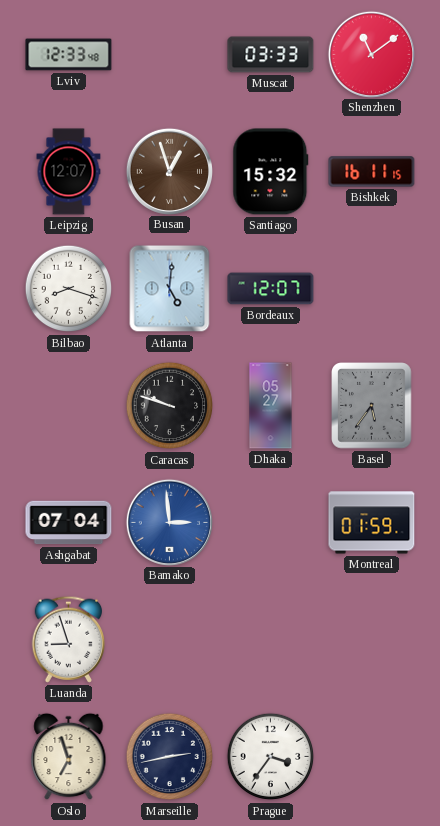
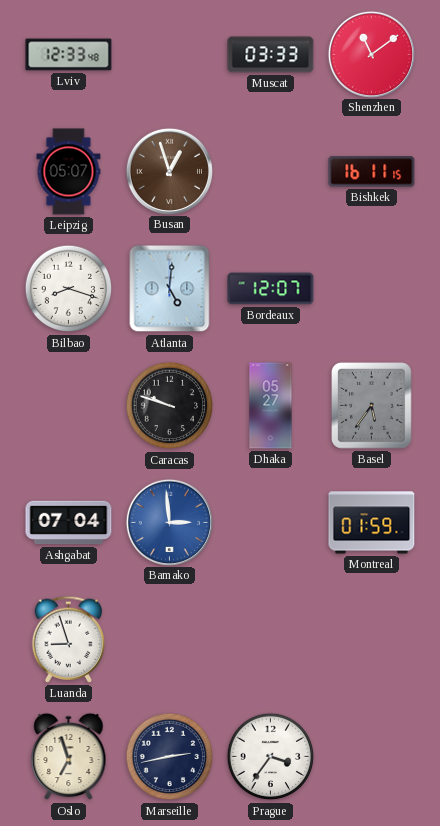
Leipzig: 12:07 -> 05:07
Santiago: 15:32 -> none
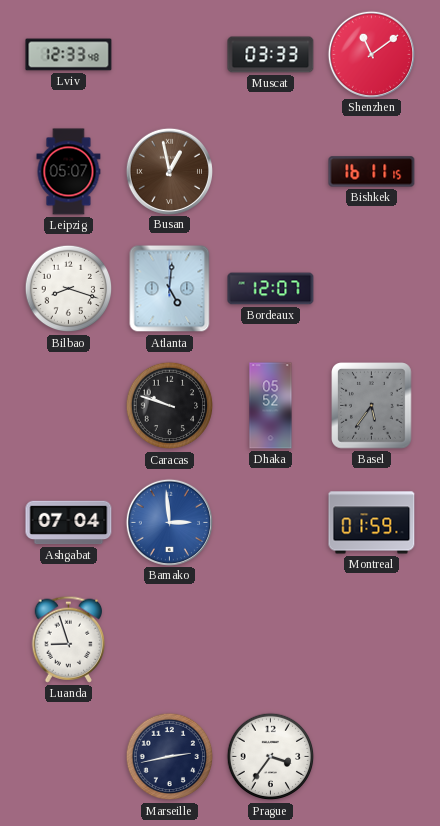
Busan: 12:57 -> 12:58
Dhaka: 05:27 -> 05:52
Oslo: 6:57 -> none
